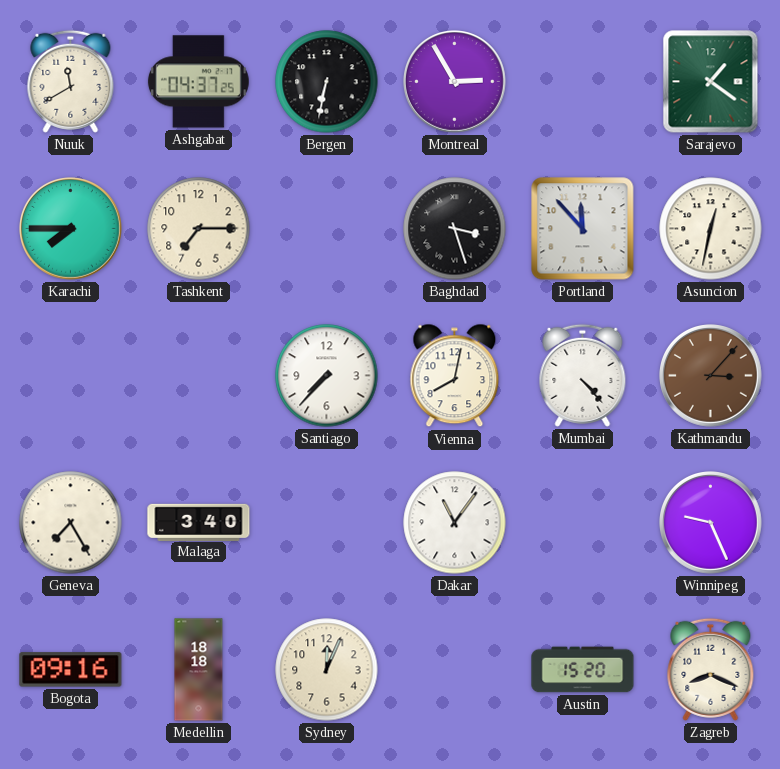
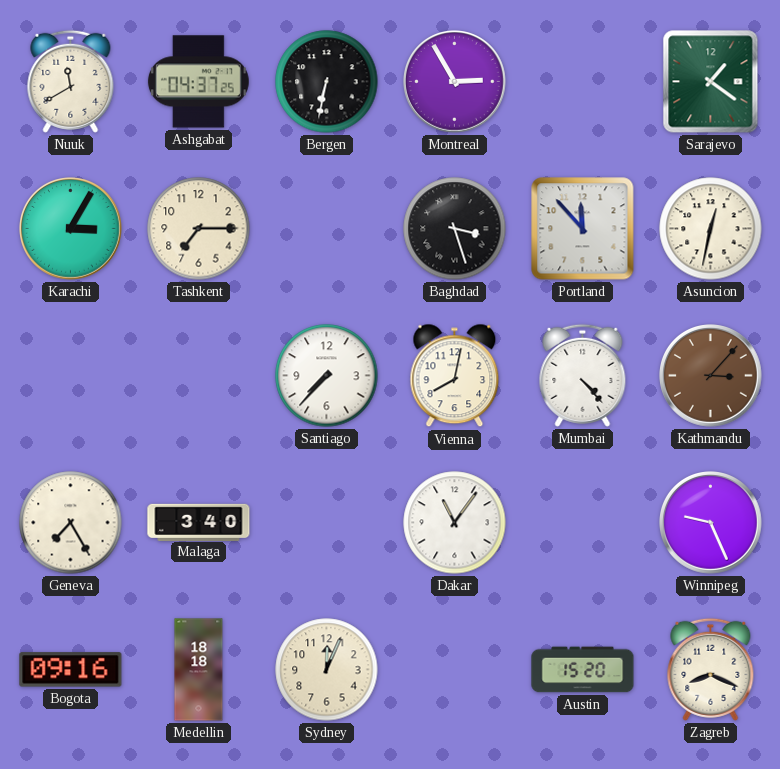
Karachi: 7:45 -> 3:05
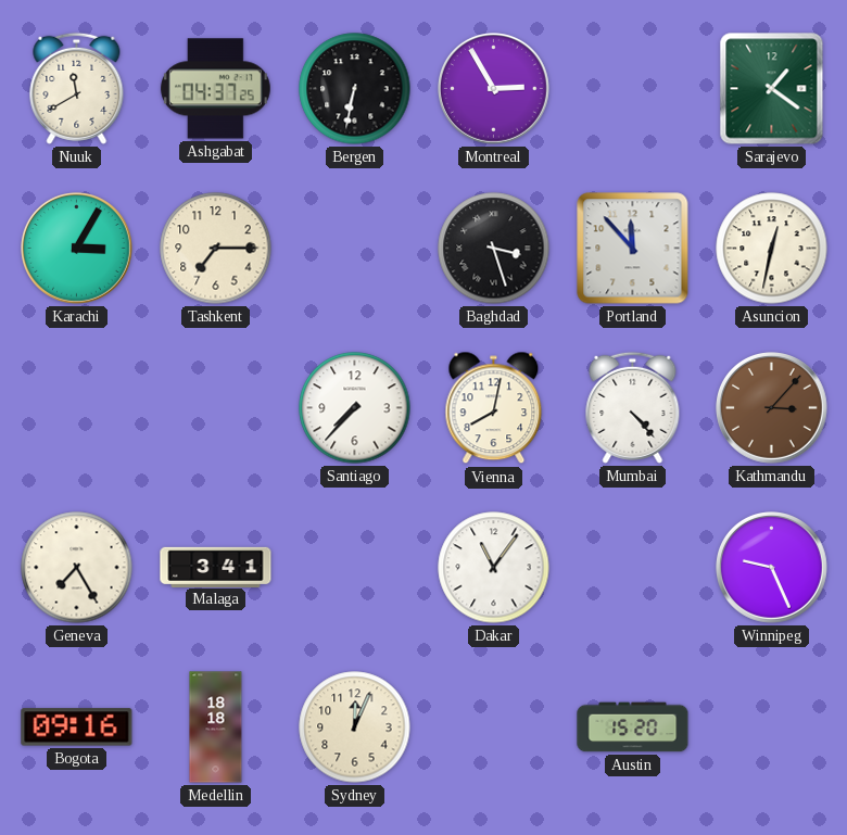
Malaga: 3:40 -> 3:41
Zagreb: 8:19 -> none
